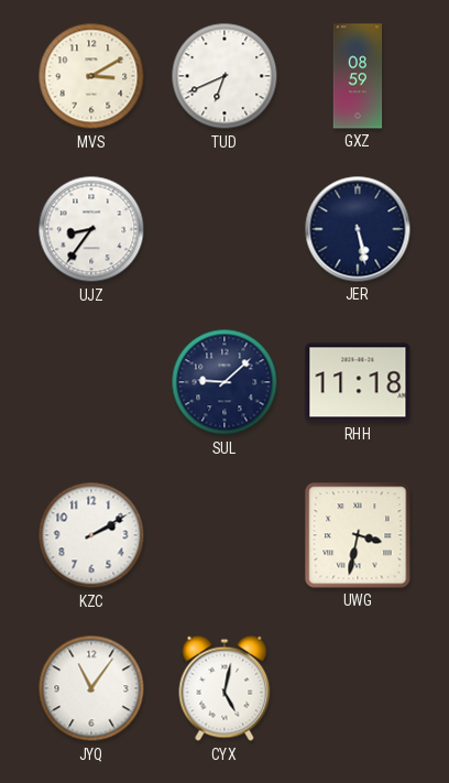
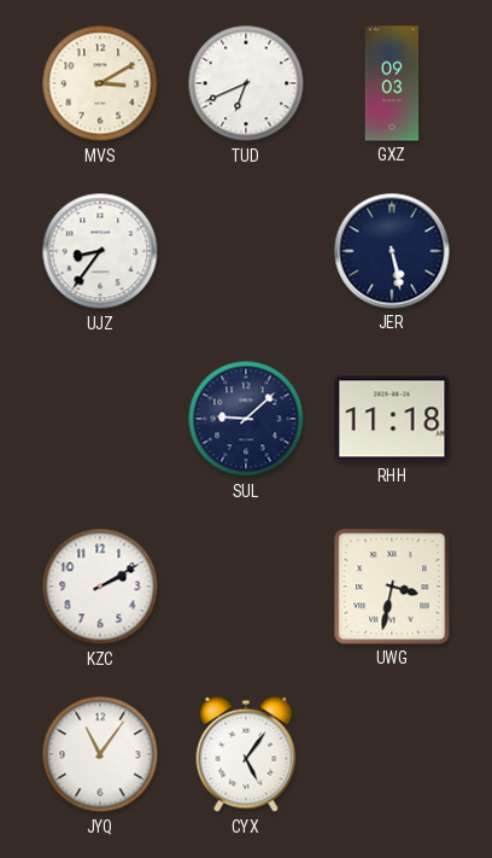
GXZ: 08:59 -> 09:03
CYX: 5:02 -> 5:06
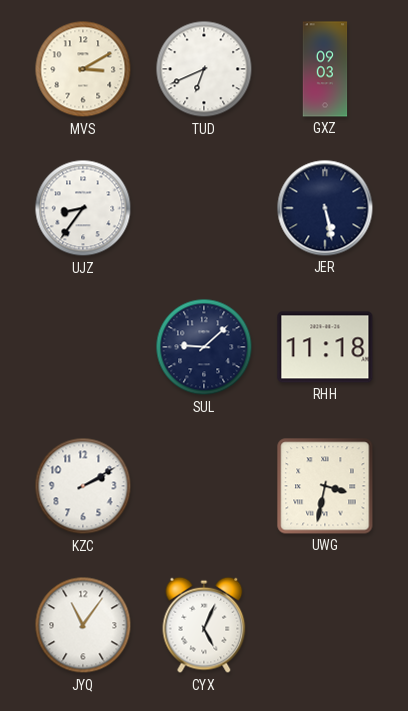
CYX: 5:06 -> 5:04
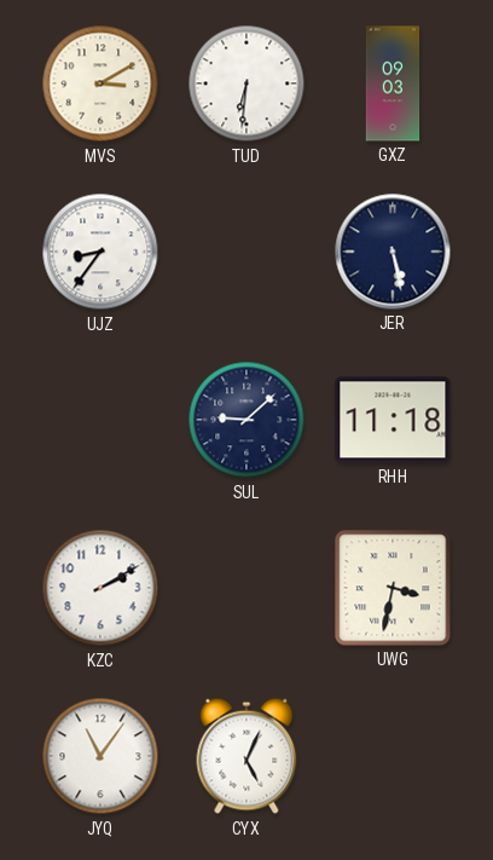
TUD: 6:41 -> 6:31
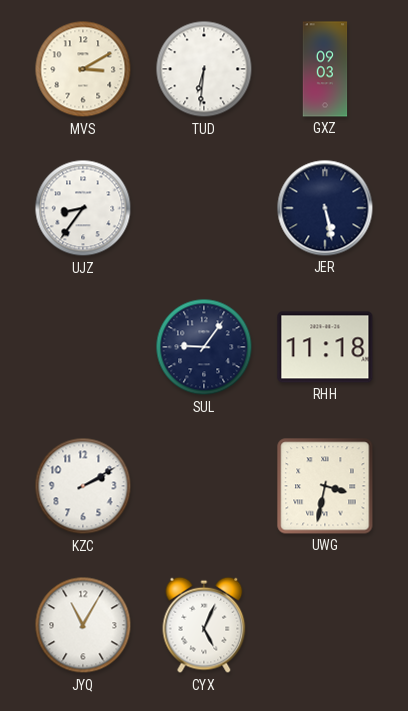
SUL: 9:08 -> 9:06
JYQ: 11:06 -> 11:05
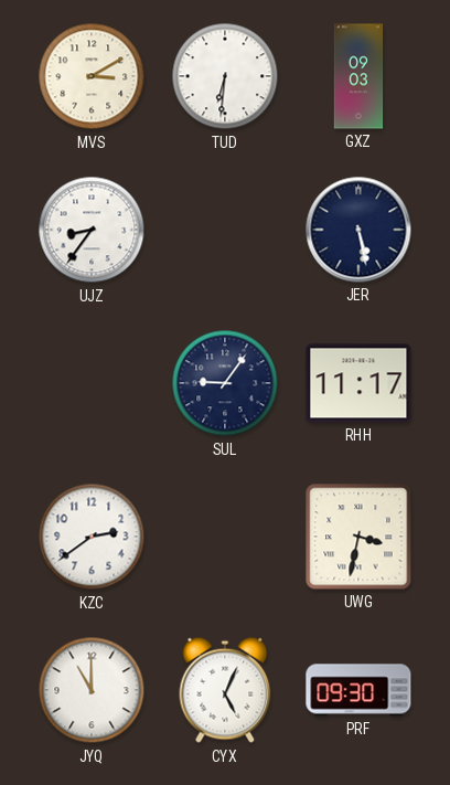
RHH: 11:18 -> 11:17
KZC: 2:10 -> 2:39
JYQ: 11:05 -> 11:00
PRF: none -> 09:30
